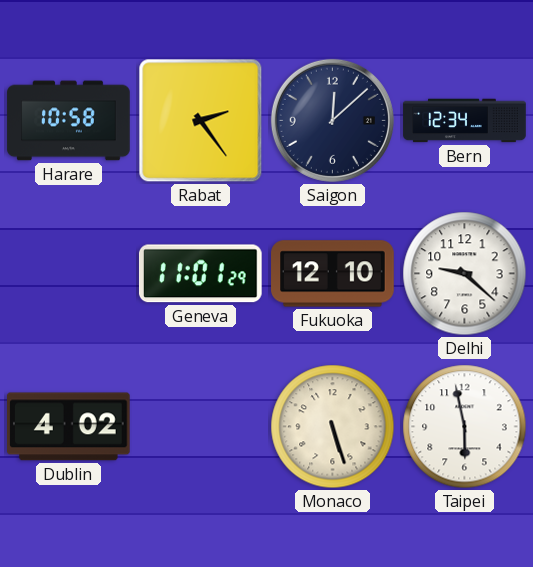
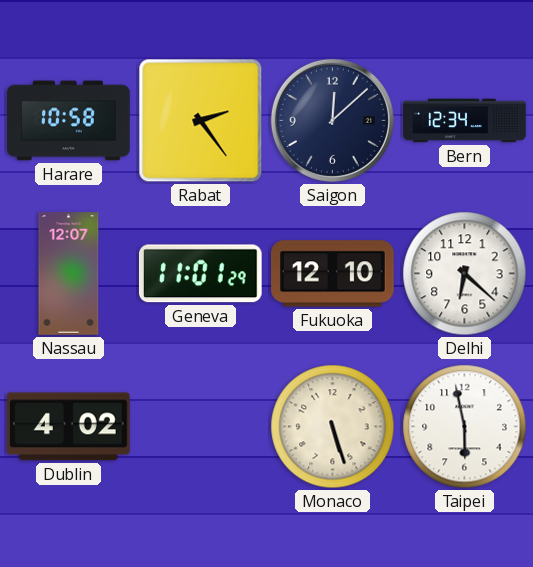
Nassau: none -> 12:07
Delhi: 9:22 -> 6:22
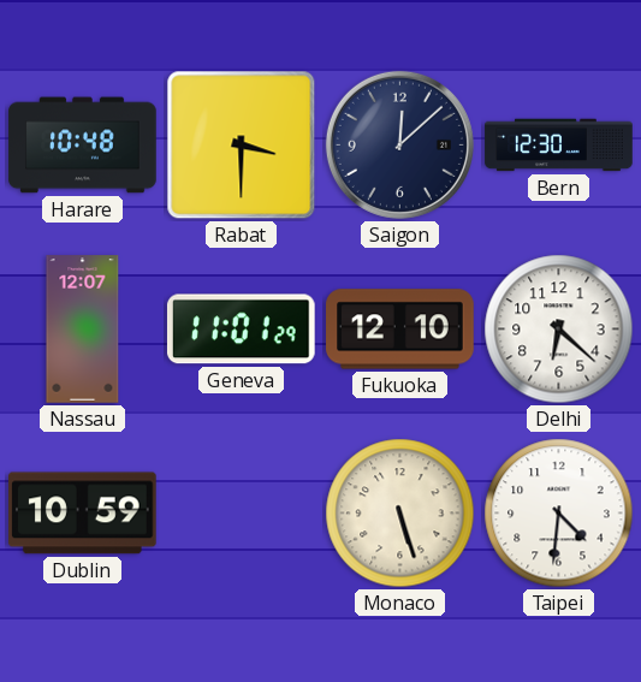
Harare: 10:58 -> 10:48
Rabat: 2:24 -> 3:30
Bern: 12:34 -> 12:30
Dublin: 4:02 -> 10:59
Taipei: 5:58 -> 4:31
